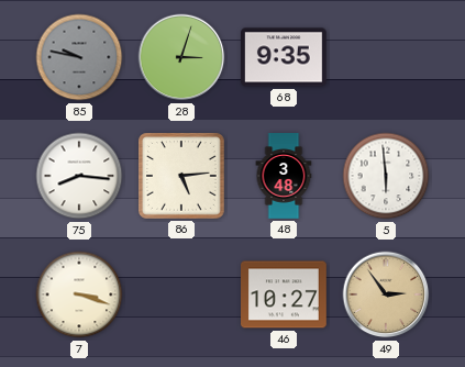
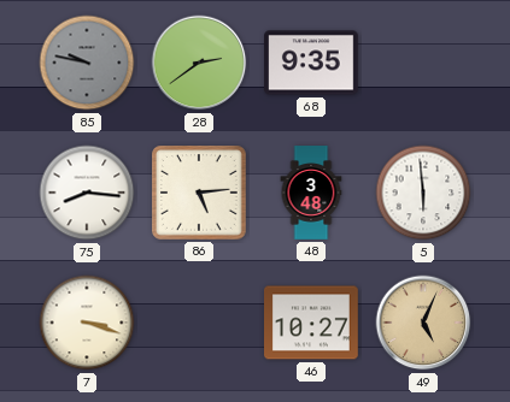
28: 3:03 -> 2:39
49: 2:54 -> 5:04
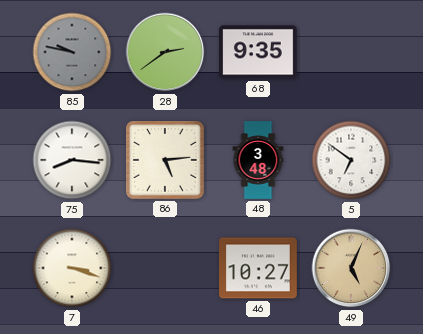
5: 5:59 -> 6:51
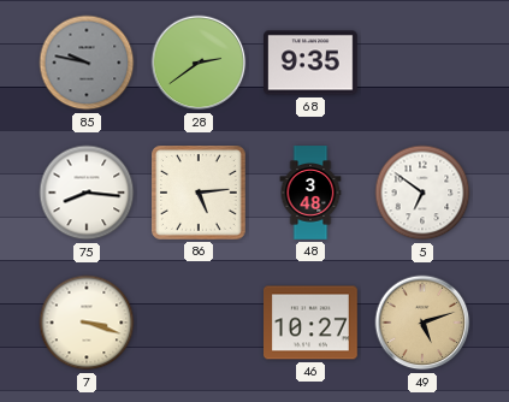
49: 5:04 -> 5:12
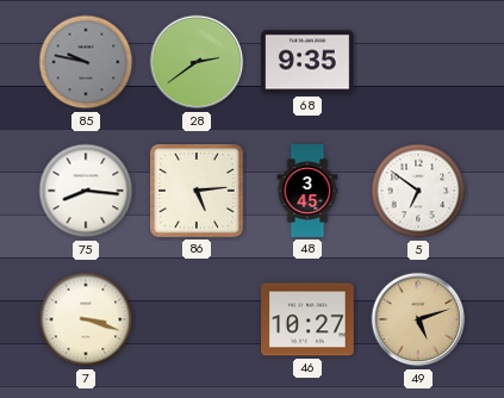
48: 3:48 -> 3:45
